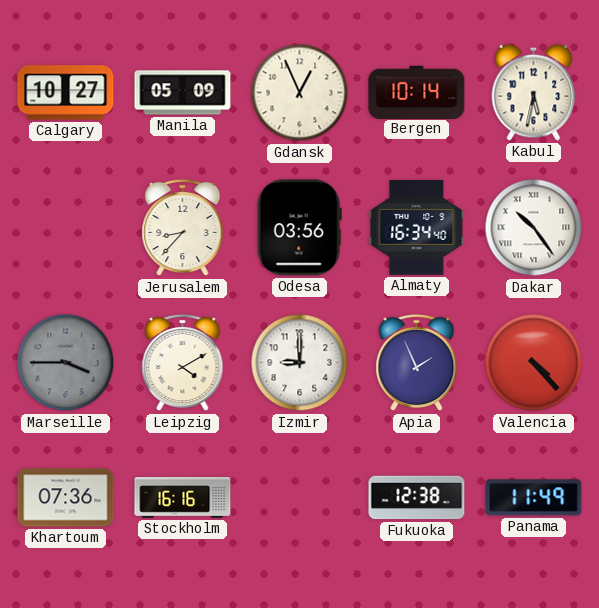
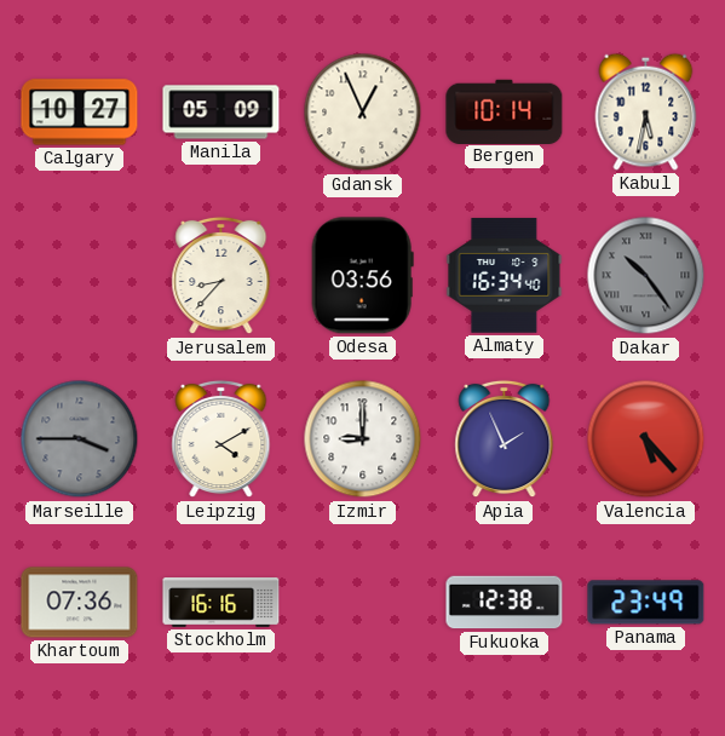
Dakar dial: white -> grey
Valencia: 4:23 -> 5:23
Panama: 11:49 -> 23:49
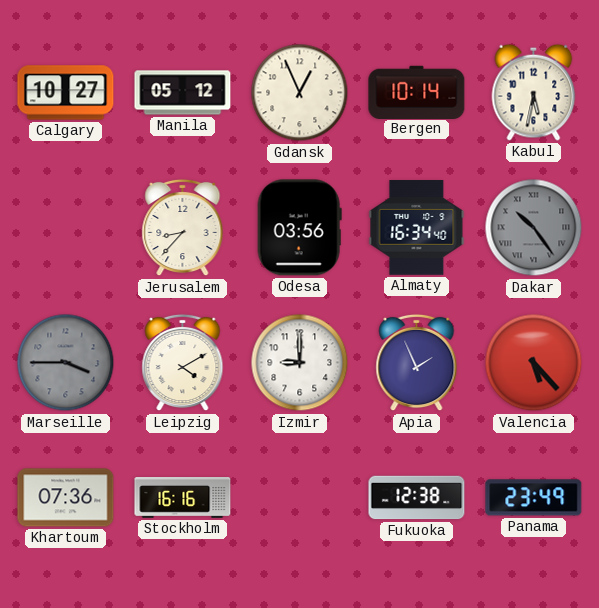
Manila: 05:09 -> 05:12
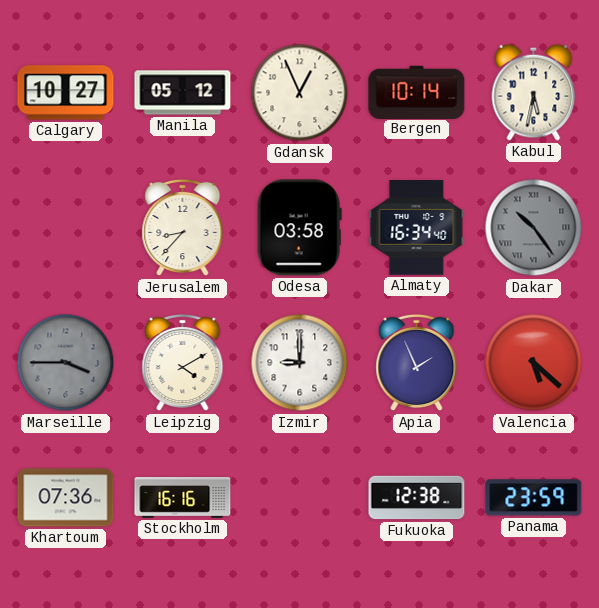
Odesa: 03:56 -> 03:58
Valencia: 5:23 -> 5:22
Panama: 23:49 -> 23:59
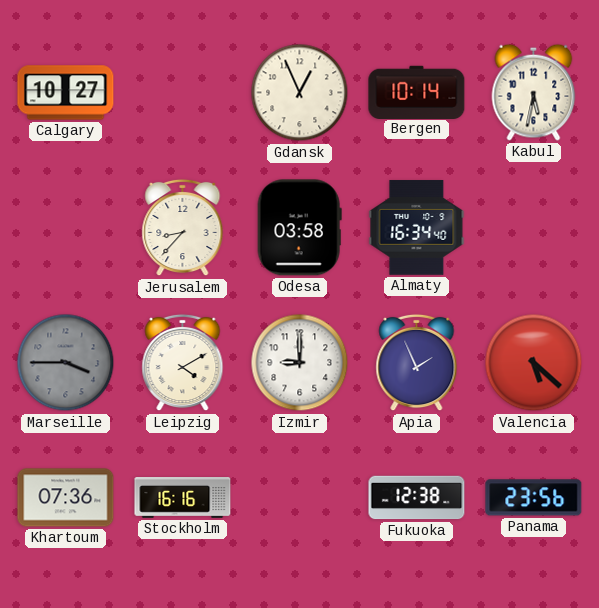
Manila: 05:12 -> none
Dakar: 10:24 -> none
Panama: 23:59 -> 23:56
